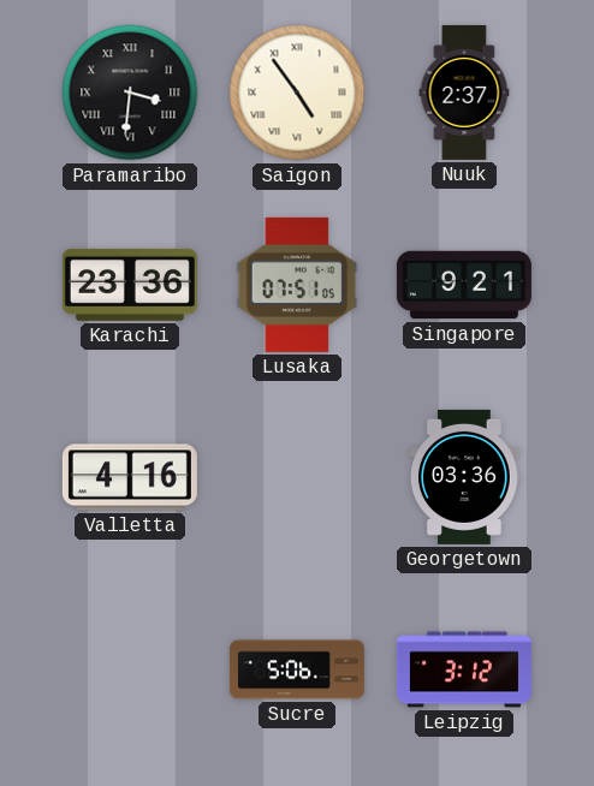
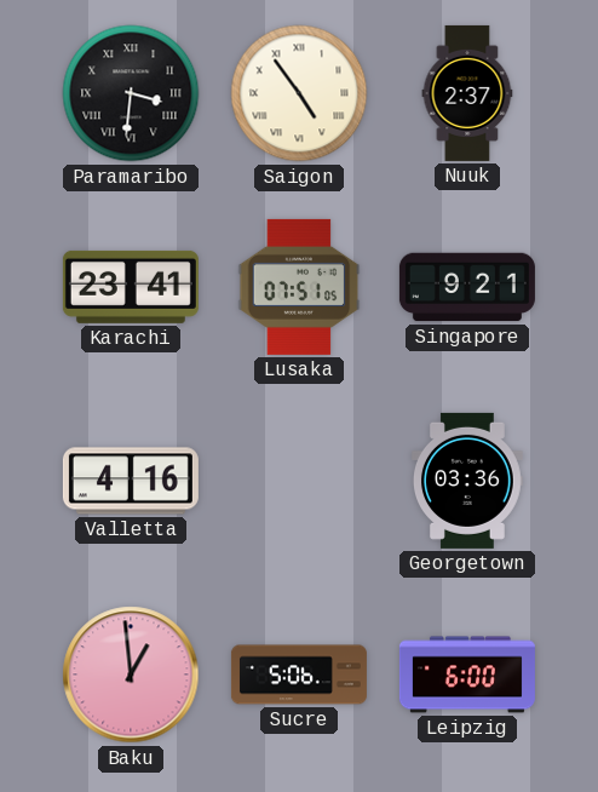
Karachi: 23:36 -> 23:41
Baku: none -> 12:59
Leipzig: 3:12 -> 6:00
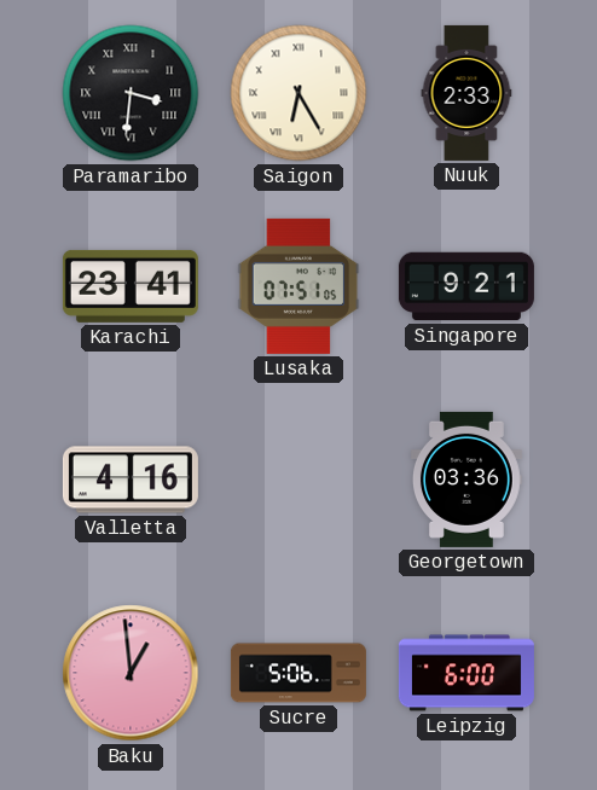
Saigon: 4:54 -> 6:25
Nuuk: 2:37 -> 2:33
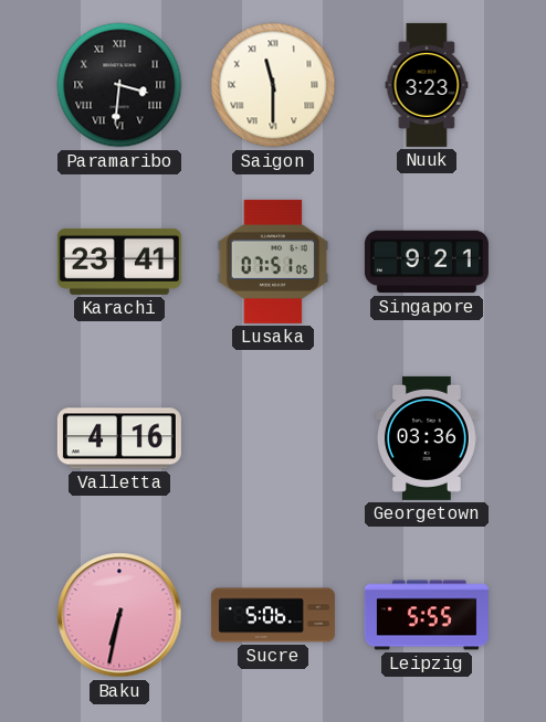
Saigon: 6:25 -> 11:30
Nuuk: 2:33 -> 3:23
Baku: 12:59 -> 6:32
Leipzig: 6:00 -> 5:55
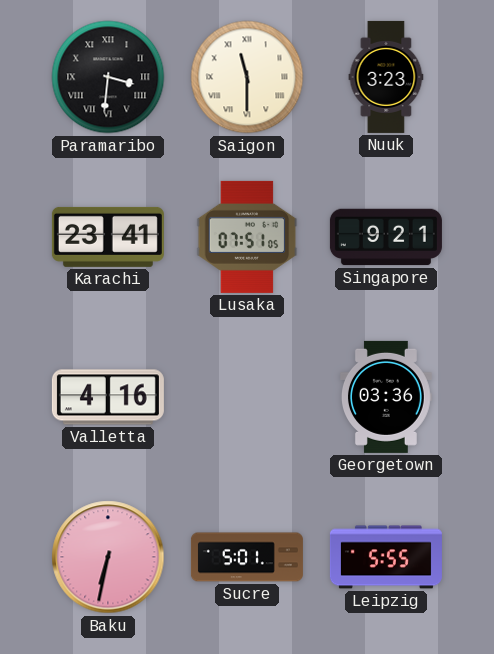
Sucre: 5:06 -> 5:01
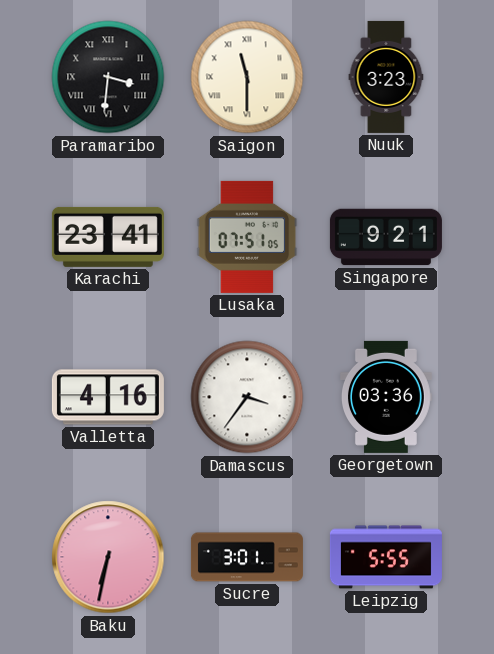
Damascus: none -> 3:36
Sucre: 5:01 -> 3:01
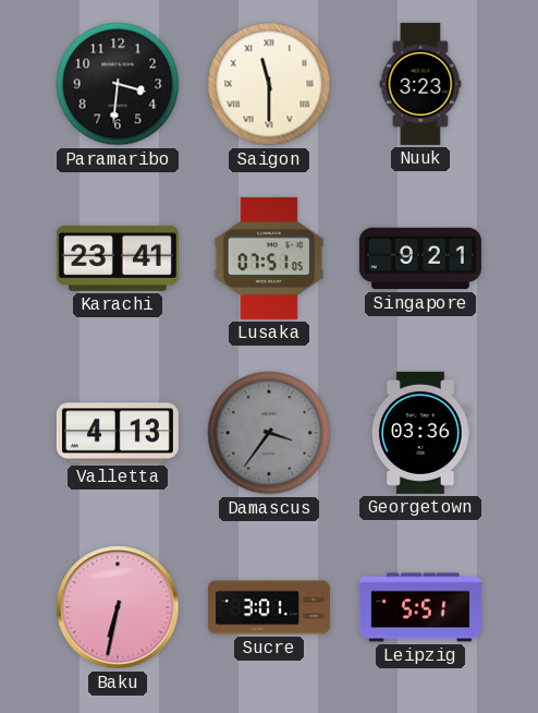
Paramaribo numerals: Roman -> Arabic
Valletta: 4:16 -> 4:13
Damascus dial: white -> grey
Leipzig: 5:55 -> 5:51
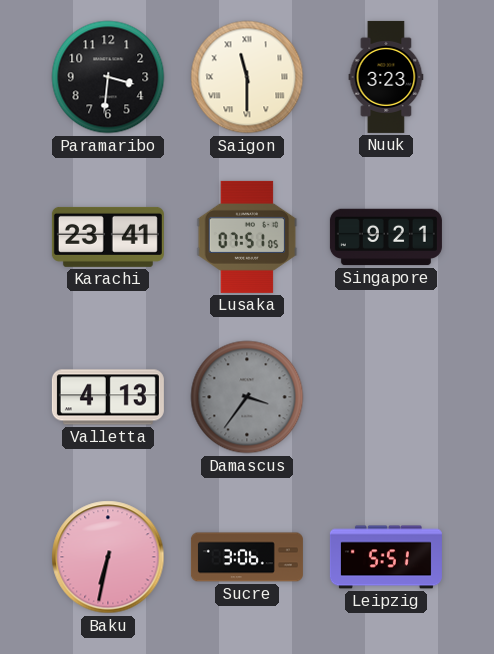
Georgetown: 03:36 -> none
Sucre: 3:01 -> 3:06
